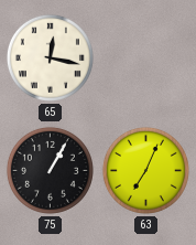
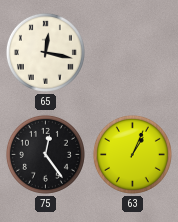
75: 1:05 -> 12:24
63: 7:04 -> 1:04
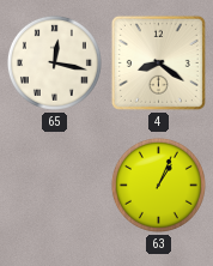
4: none -> 8:21
75: 12:24 -> none
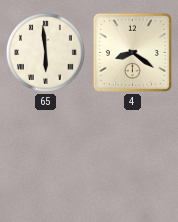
65: 12:17 -> 5:59
63: 1:04 -> none
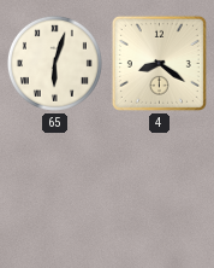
65: 5:59 -> 6:03
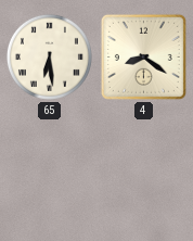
65: 6:03 -> 6:29
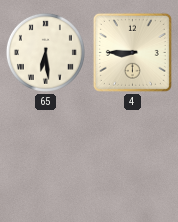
4: 8:21 -> 8:45
